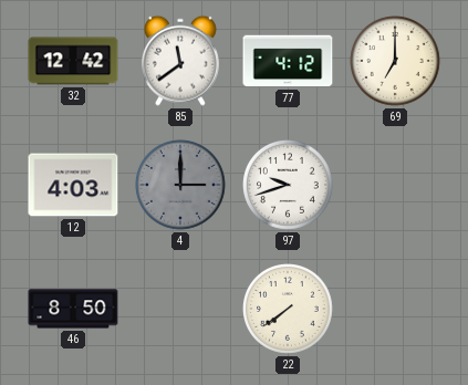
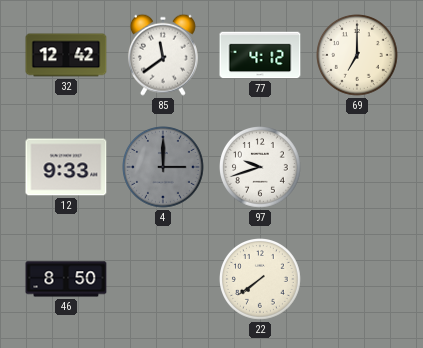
12: 4:03 -> 9:33
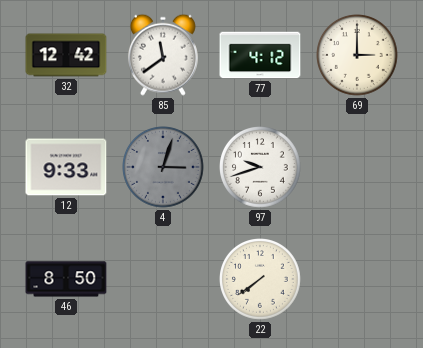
69: 7:00 -> 3:00
4: 3:00 -> 3:03
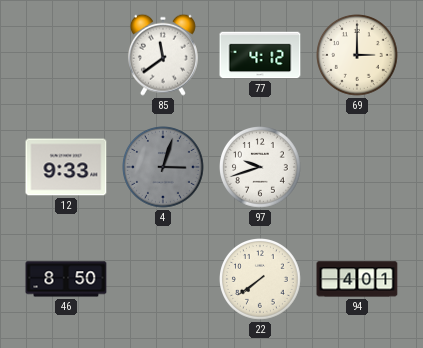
32: 12:42 -> none
94: none -> 4:01
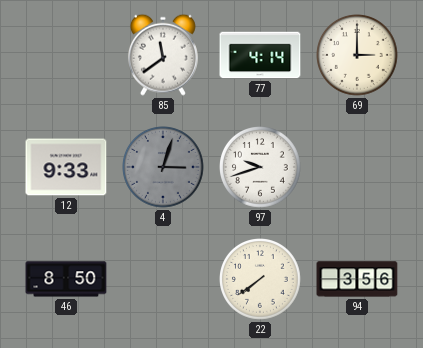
77: 4:12 -> 4:14
94: 4:01 -> 3:56
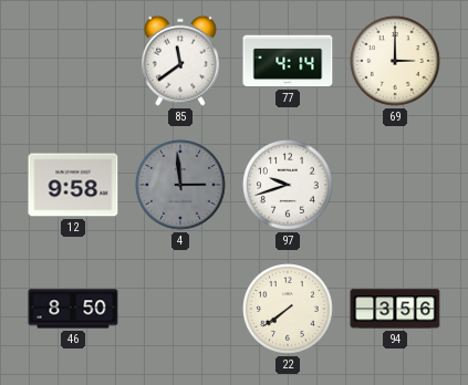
12: 9:33 -> 9:58
4: 3:03 -> 2:59
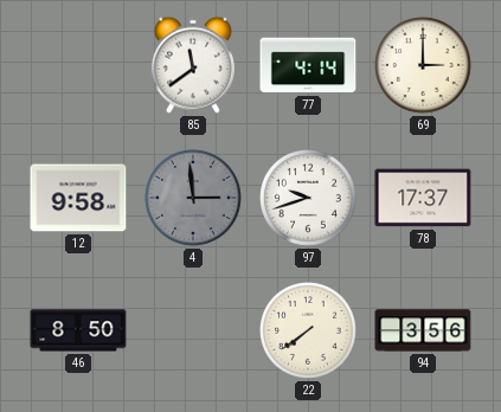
78: none -> 17:37
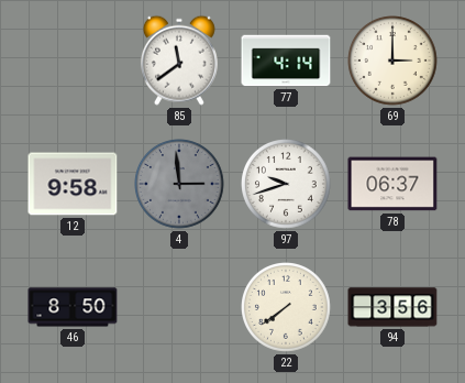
78: 17:37 -> 06:37
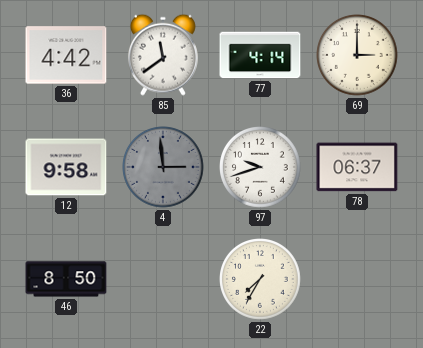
36: none -> 4:42
22: 7:39 -> 7:35
94: 3:56 -> none
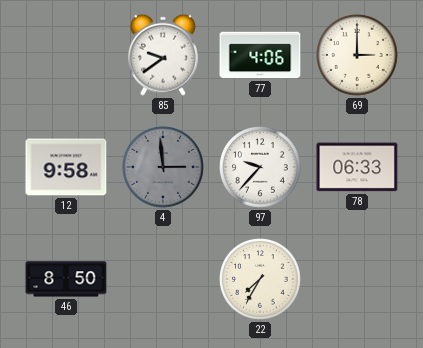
36: 4:42 -> none
85: 11:39 -> 9:39
77: 4:14 -> 4:06
97: 9:42 -> 9:37
78: 06:37 -> 06:33
